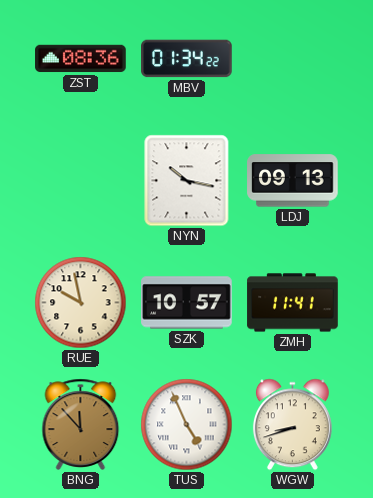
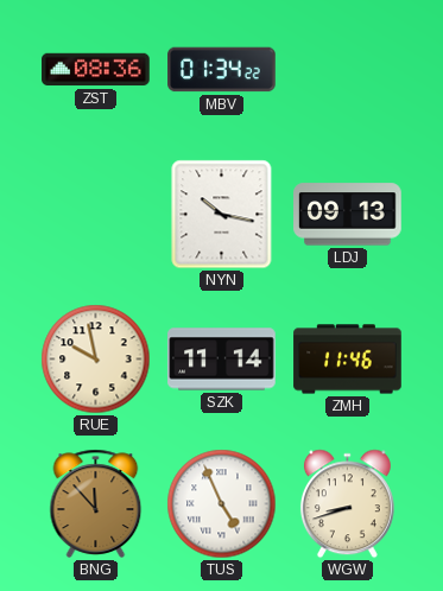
SZK: 10:57 -> 11:14
ZMH: 11:41 -> 11:46
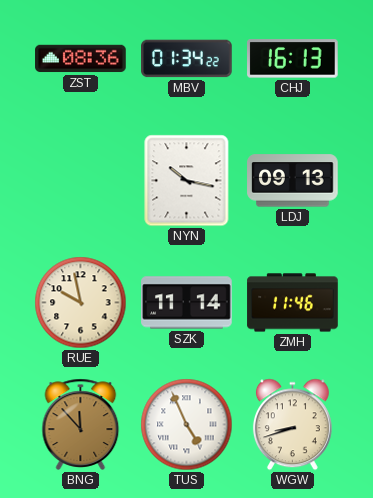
CHJ: none -> 16:13
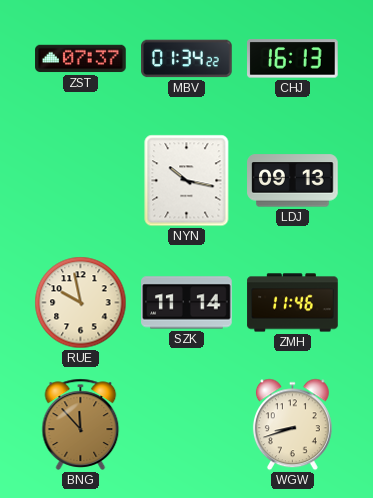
ZST: 08:36 -> 07:37
TUS: 4:56 -> none
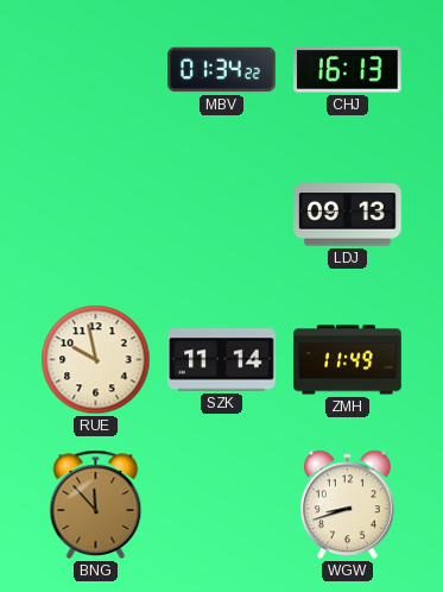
ZST: 07:37 -> none
NYN: 10:17 -> none
ZMH: 11:46 -> 11:49
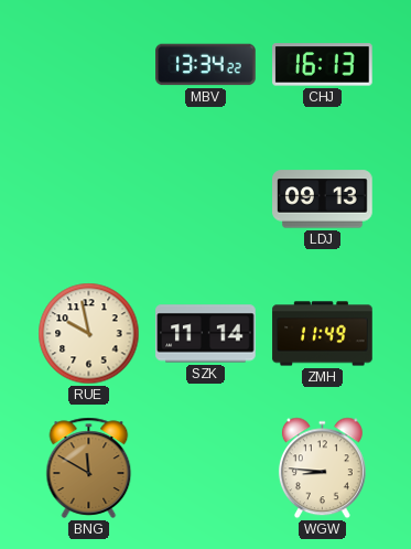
MBV: 01:34 -> 13:34
BNG: 11:53 -> 11:50
WGW: 8:42 -> 8:46
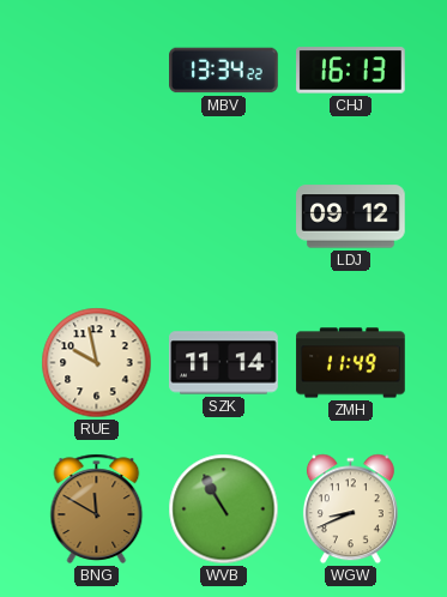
LDJ: 09:13 -> 09:12
WVB: none -> 10:55
WGW: 8:46 -> 8:41
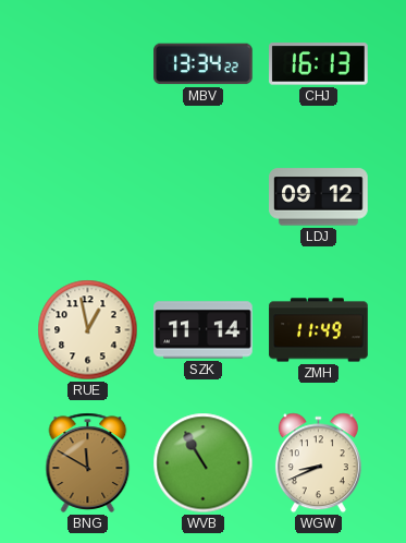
RUE: 9:58 -> 12:58
